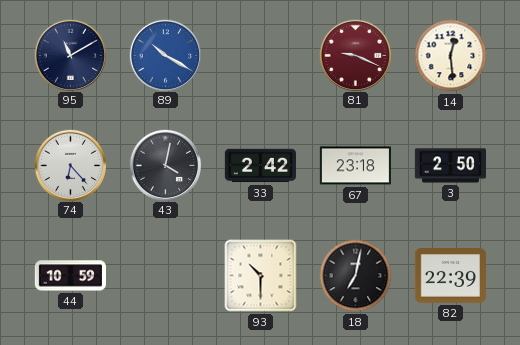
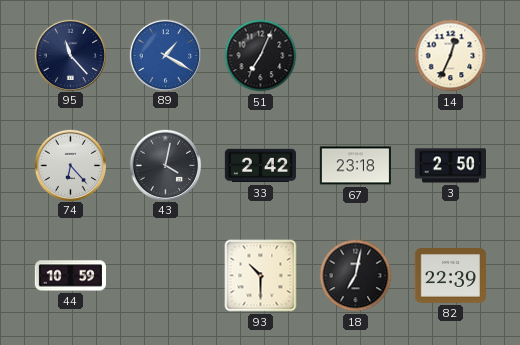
95: 11:10 -> 11:23
89: 10:20 -> 1:20
51: none -> 7:04
81: 9:19 -> none
14: 12:29 -> 12:34
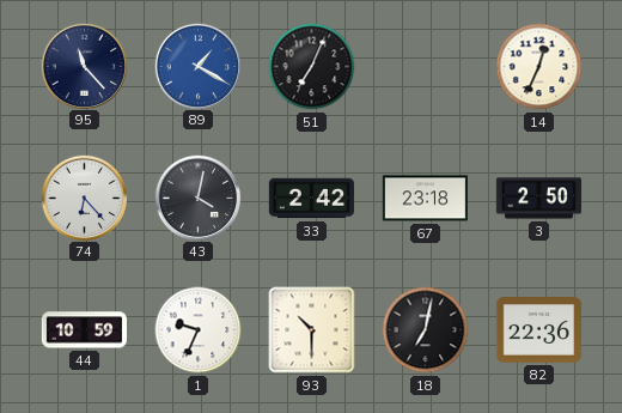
1: none -> 9:34
82: 22:39 -> 22:36
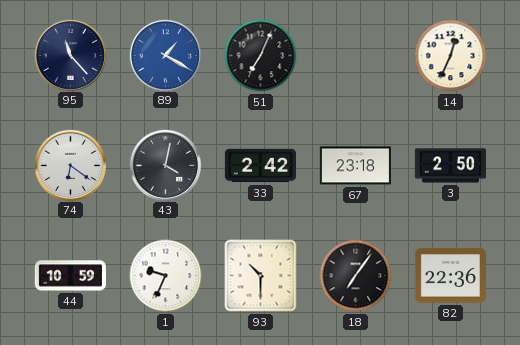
74: 6:23 -> 6:21
18: 7:02 -> 7:06
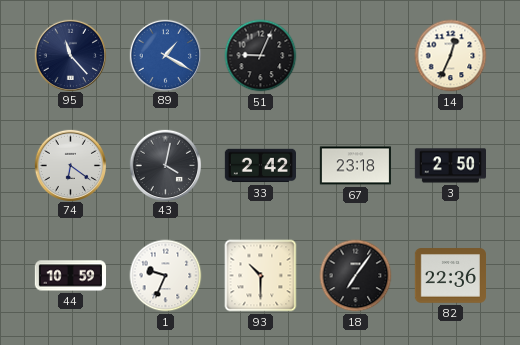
51: 7:04 -> 9:04
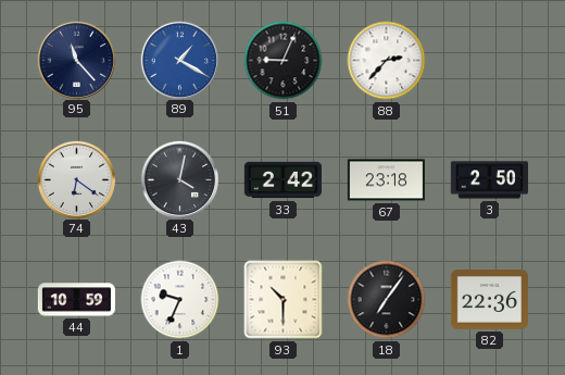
88: none -> 2:37
14: 12:34 -> none
